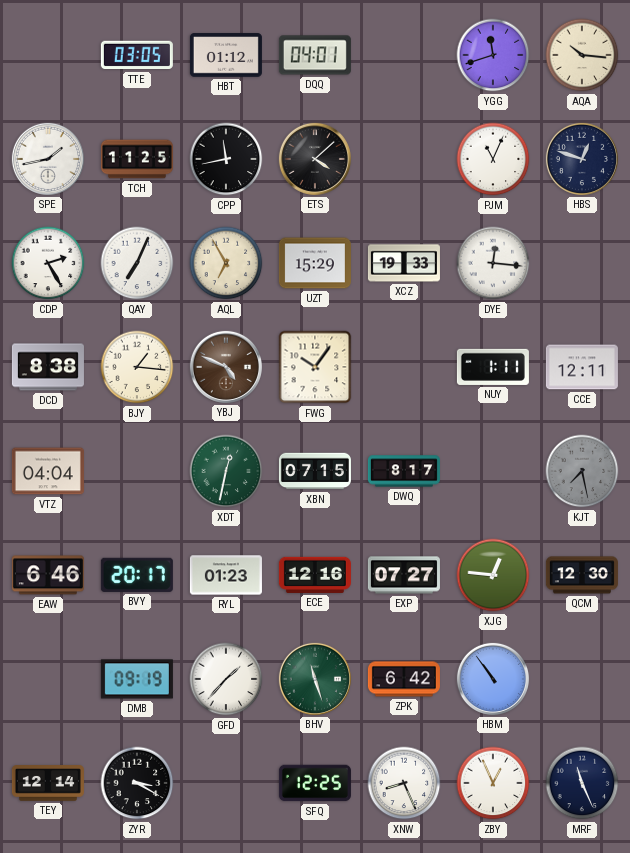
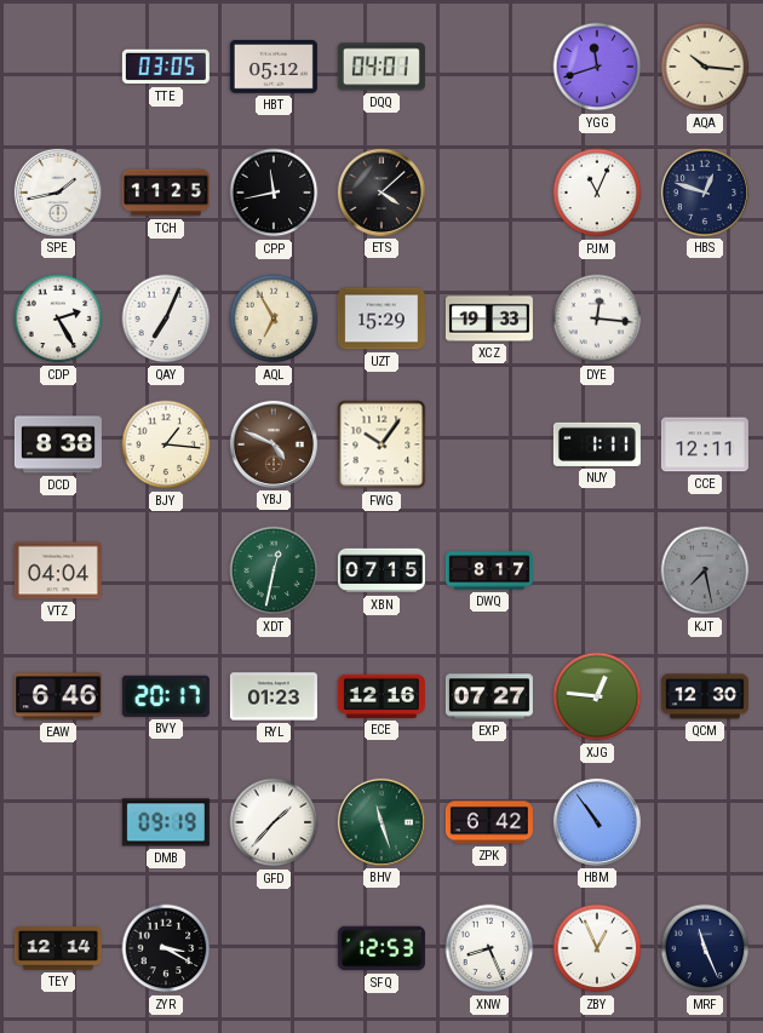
HBT: 01:12 -> 05:12
SFQ: 12:25 -> 12:53
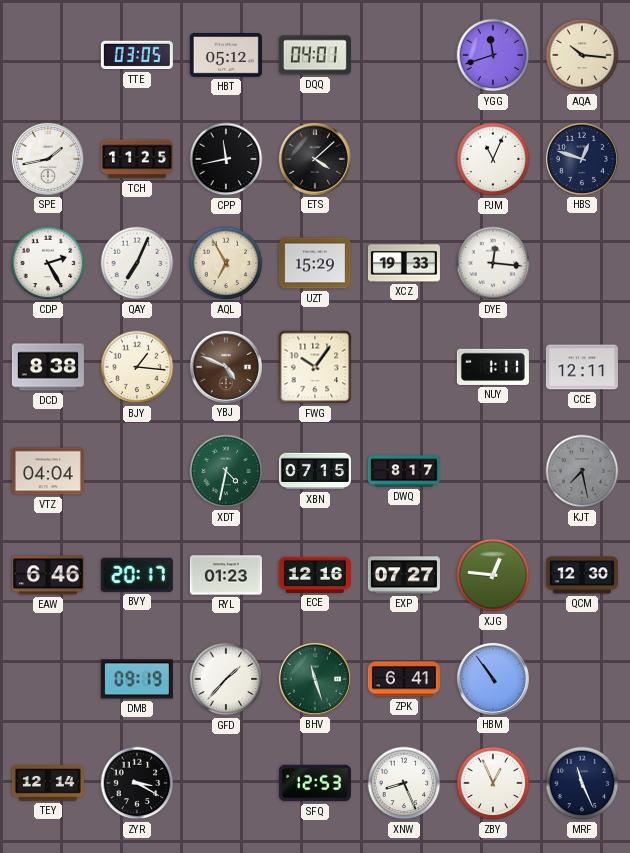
XDT: 12:32 -> 4:32
ZPK: 6:42 -> 6:41
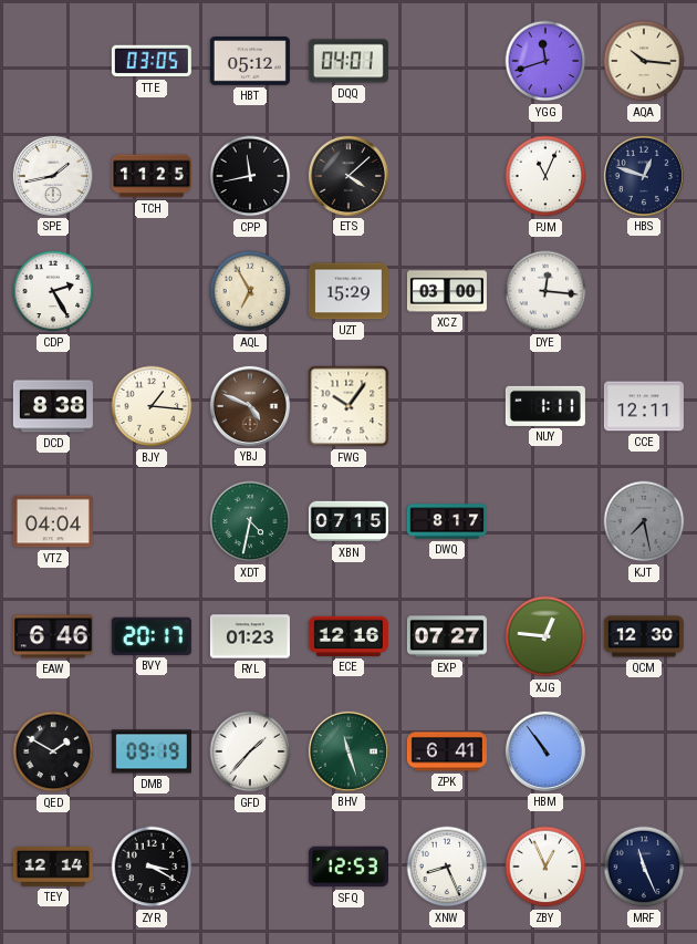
QAY: 7:04 -> none
XCZ: 19:33 -> 03:00
QED: none -> 1:50
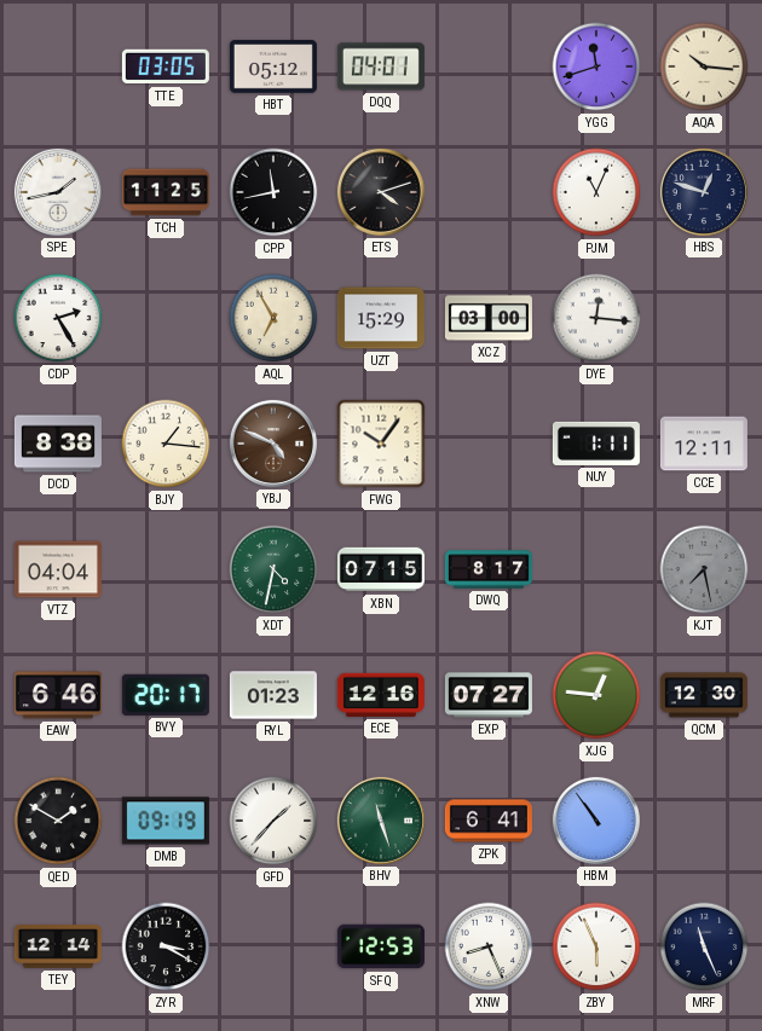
ETS: 4:08 -> 4:12
ZBY: 12:56 -> 5:56
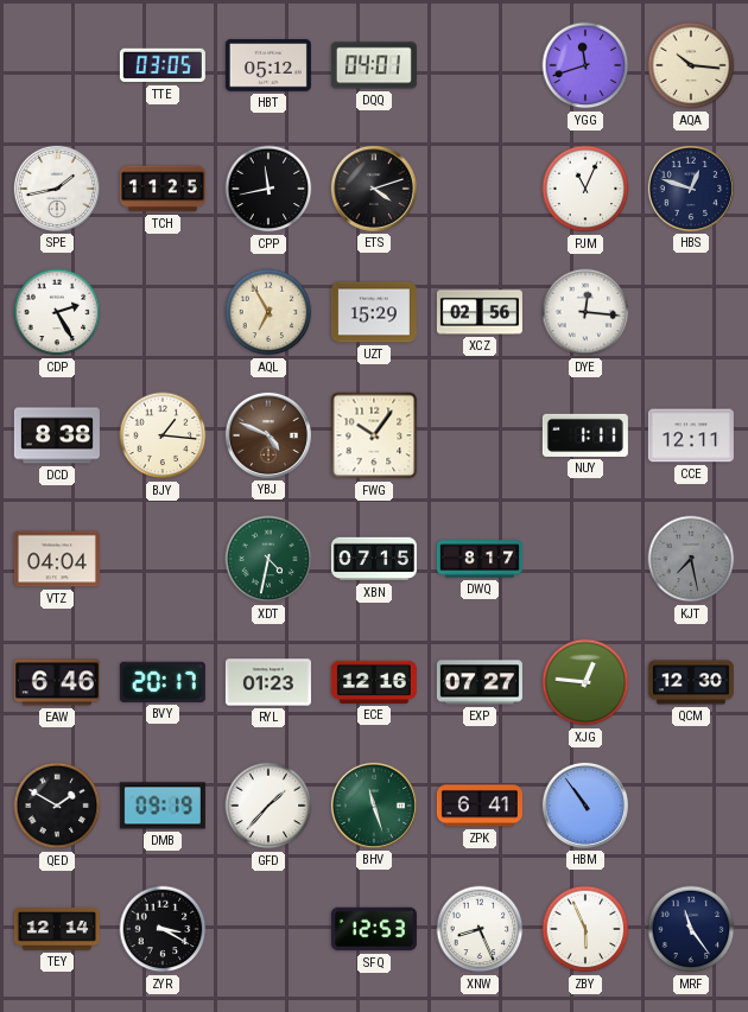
XCZ: 03:00 -> 02:56
MRF: 11:26 -> 11:24
